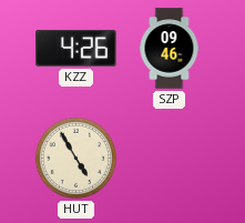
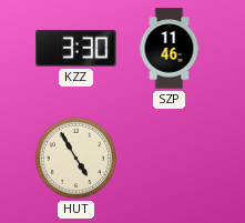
KZZ: 4:26 -> 3:30
SZP: 09:46 -> 11:46
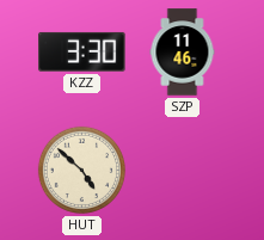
HUT: 4:55 -> 4:52
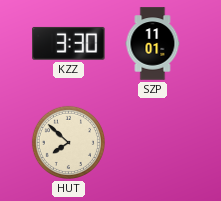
SZP: 11:46 -> 11:01
HUT: 4:52 -> 7:52
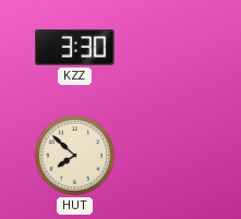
SZP: 11:01 -> none
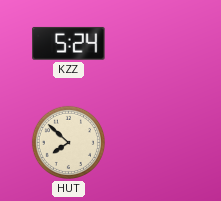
KZZ: 3:30 -> 5:24
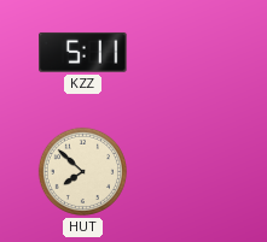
KZZ: 5:24 -> 5:11
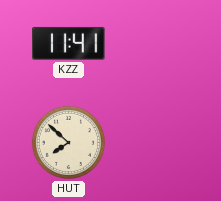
KZZ: 5:11 -> 11:41
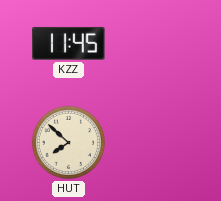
KZZ: 11:41 -> 11:45
